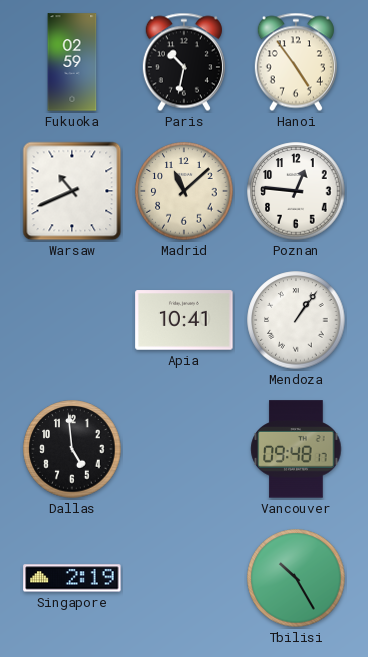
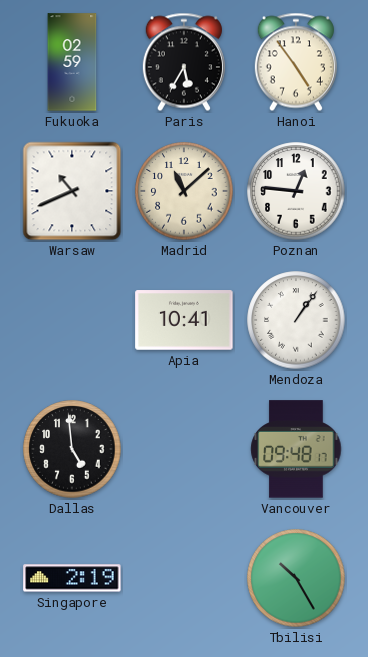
Paris: 10:32 -> 5:35
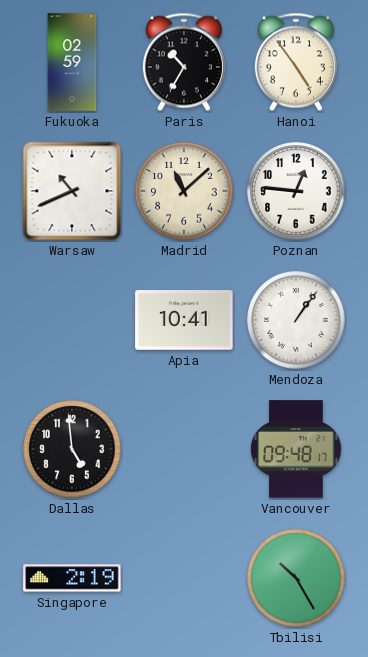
Paris: 5:35 -> 10:35
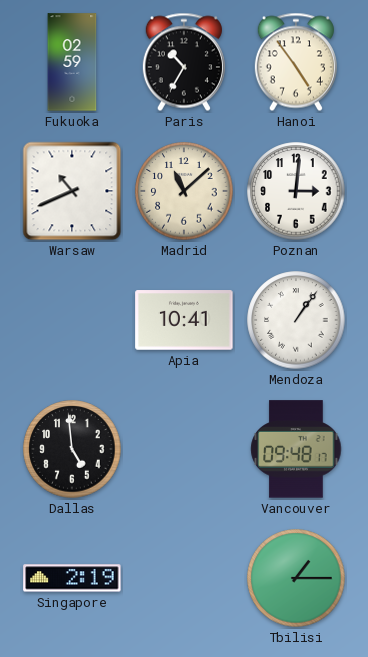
Poznan: 12:46 -> 3:01
Tbilisi: 10:25 -> 1:15
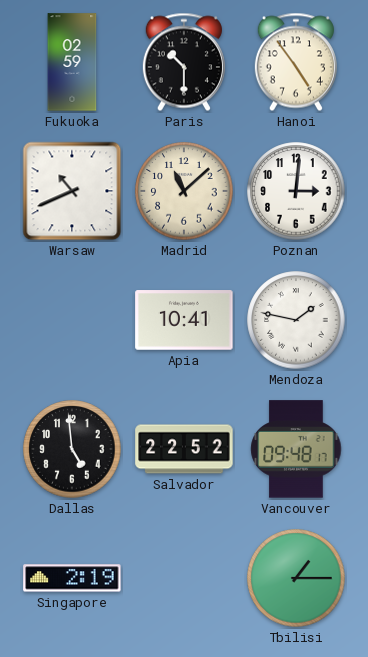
Paris: 10:35 -> 10:30
Mendoza: 1:06 -> 1:47
Salvador: none -> 22:52
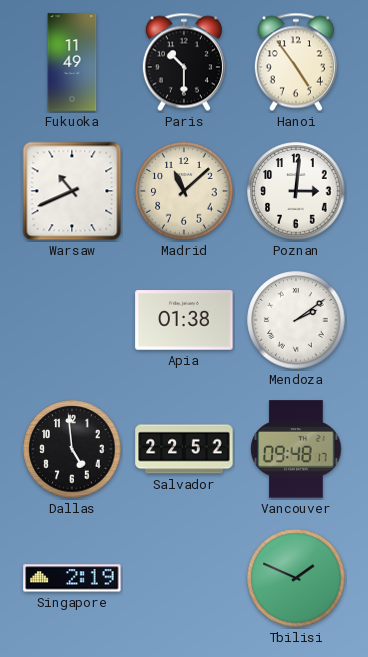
Fukuoka: 02:59 -> 11:49
Apia: 10:41 -> 01:38
Mendoza: 1:47 -> 2:09
Tbilisi: 1:15 -> 1:49
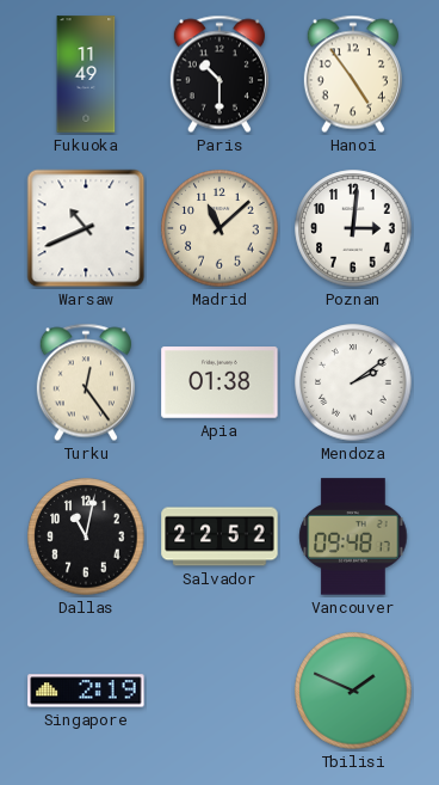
Turku: none -> 12:24
Dallas: 4:59 -> 11:02
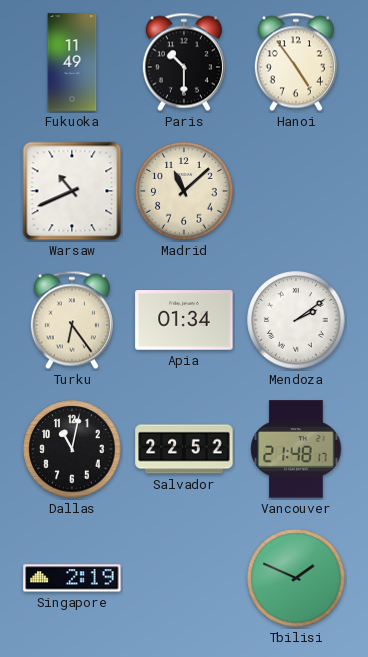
Poznan: 3:01 -> none
Turku: 12:24 -> 6:24
Apia: 01:38 -> 01:34
Vancouver: 09:48 -> 21:48
